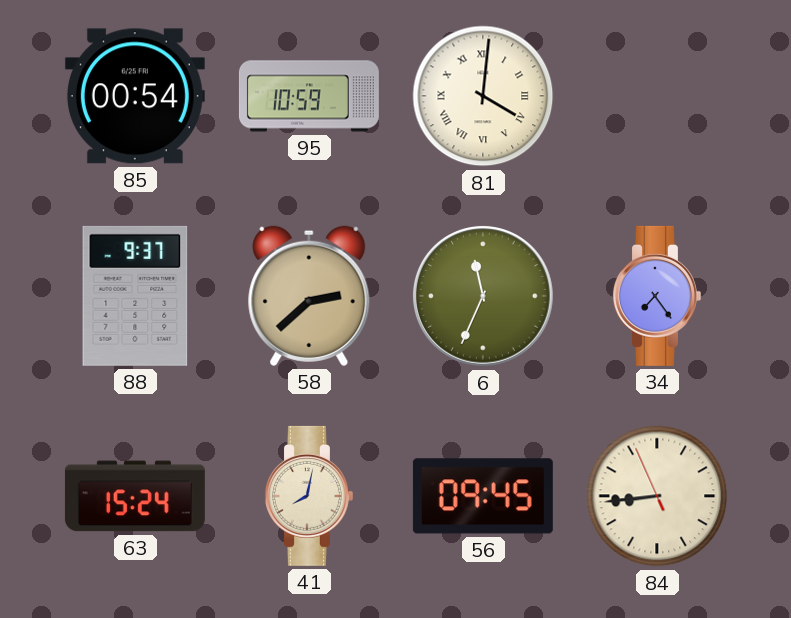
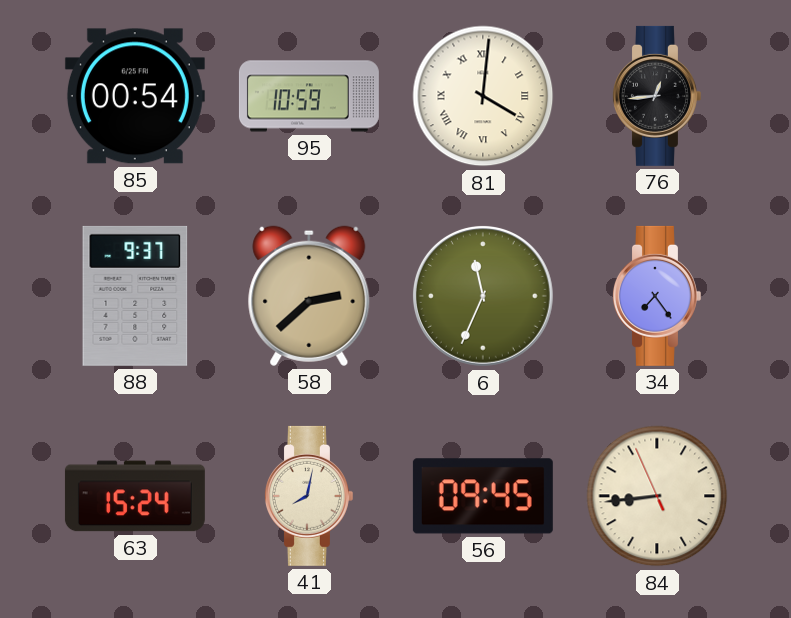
76: none -> 12:44
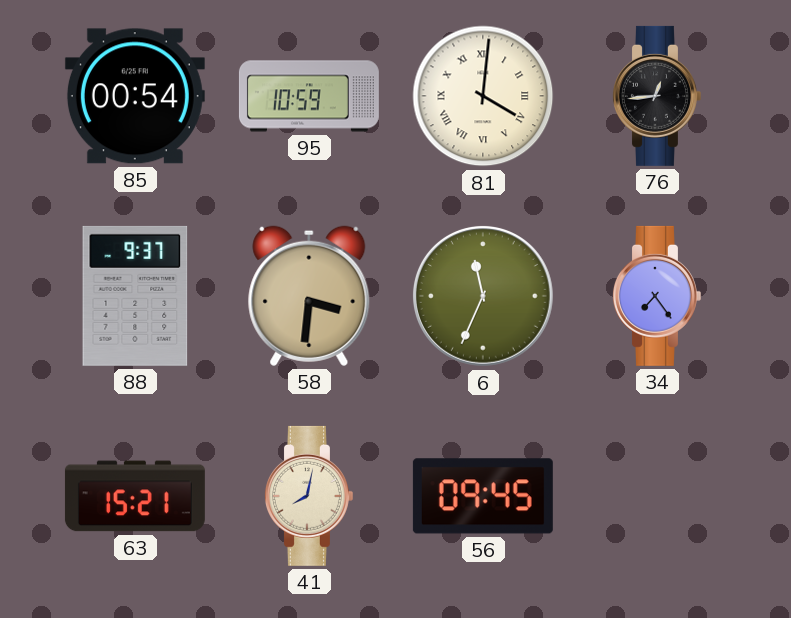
58: 2:38 -> 3:31
63: 15:24 -> 15:21
84: 8:43 -> none
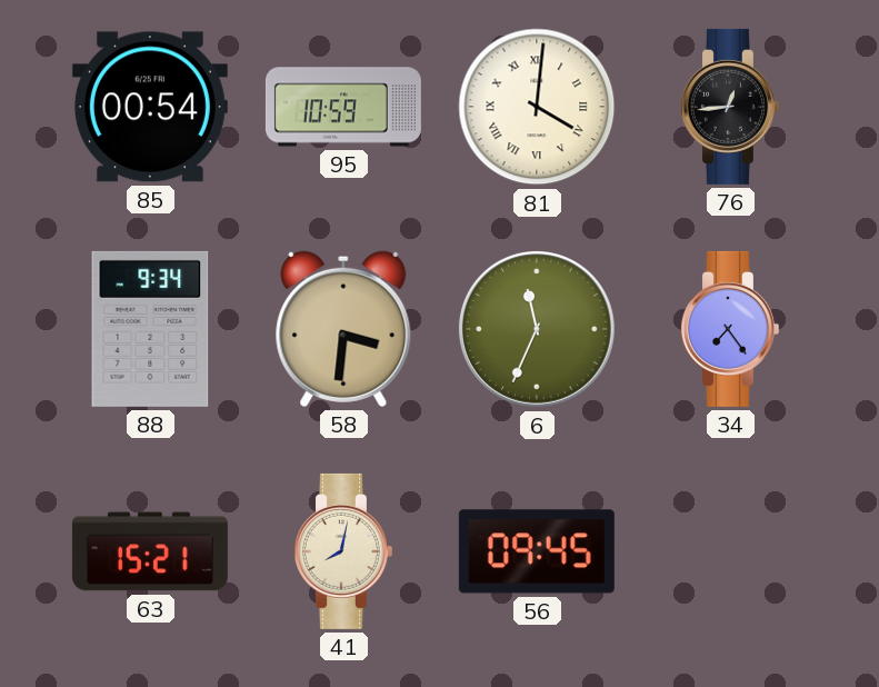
88: 9:37 -> 9:34
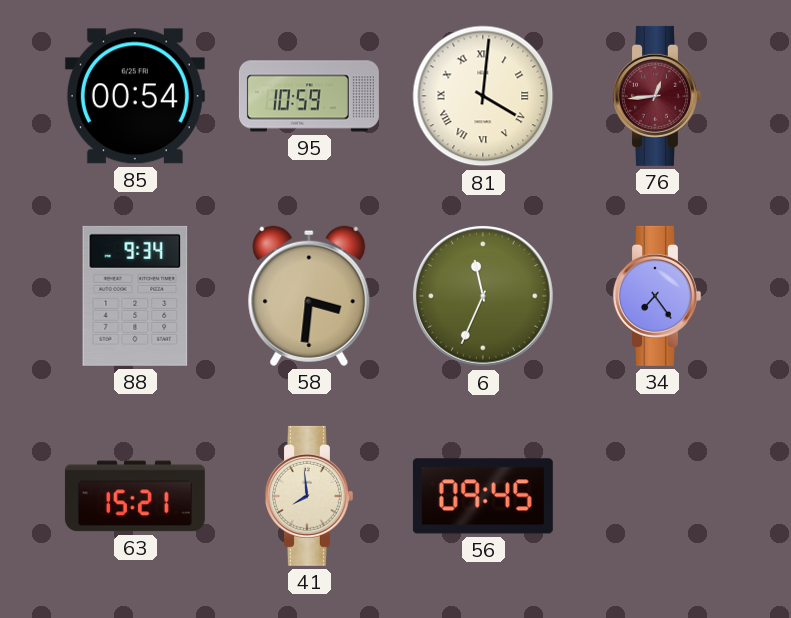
76 dial: black -> burgundy
41: 8:02 -> 7:59
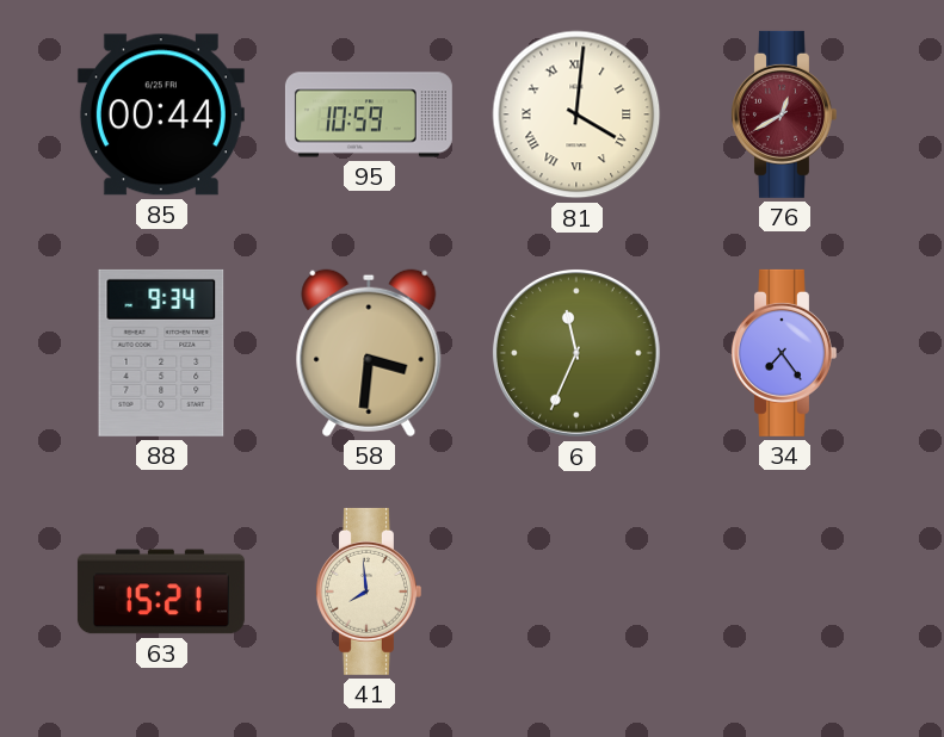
85: 00:54 -> 00:44
76: 12:44 -> 12:40
56: 09:45 -> none
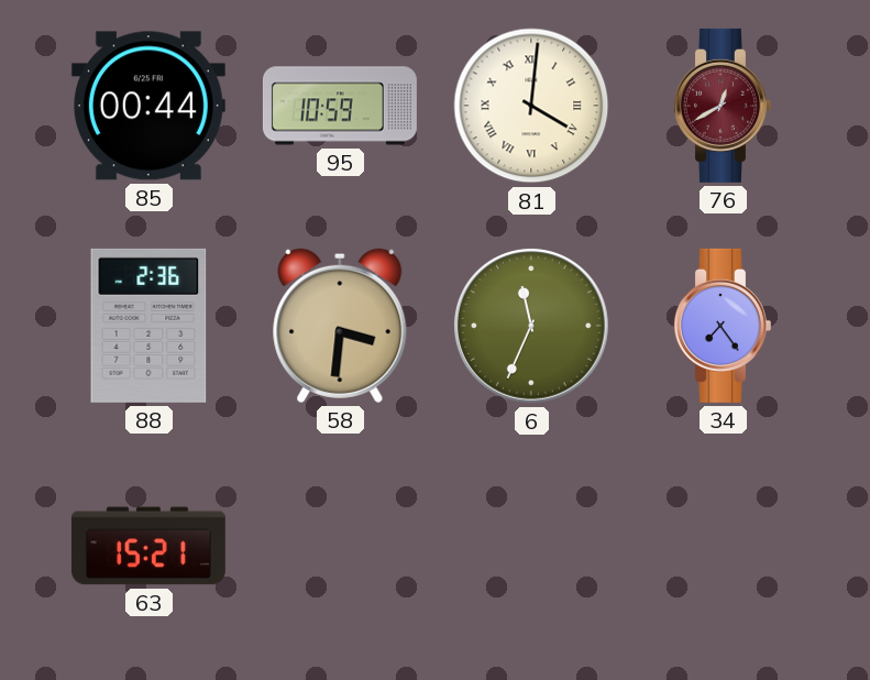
88: 9:34 -> 2:36
41: 7:59 -> none
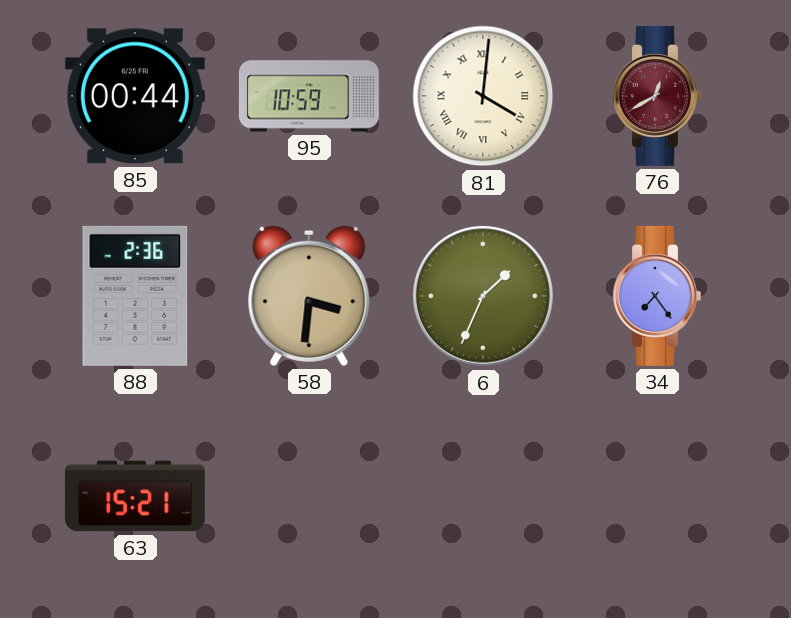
6: 11:34 -> 1:34
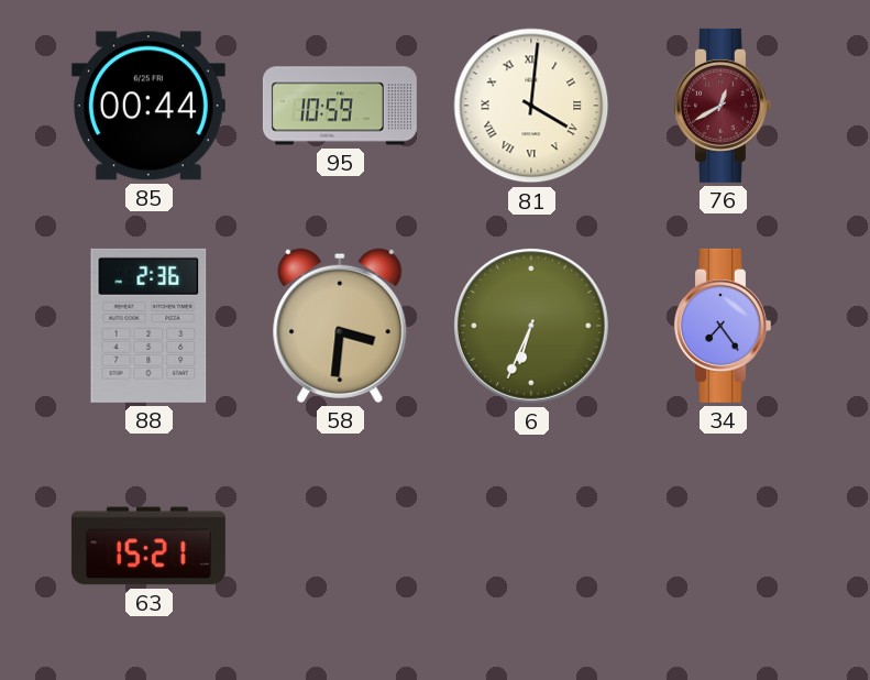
6: 1:34 -> 6:34
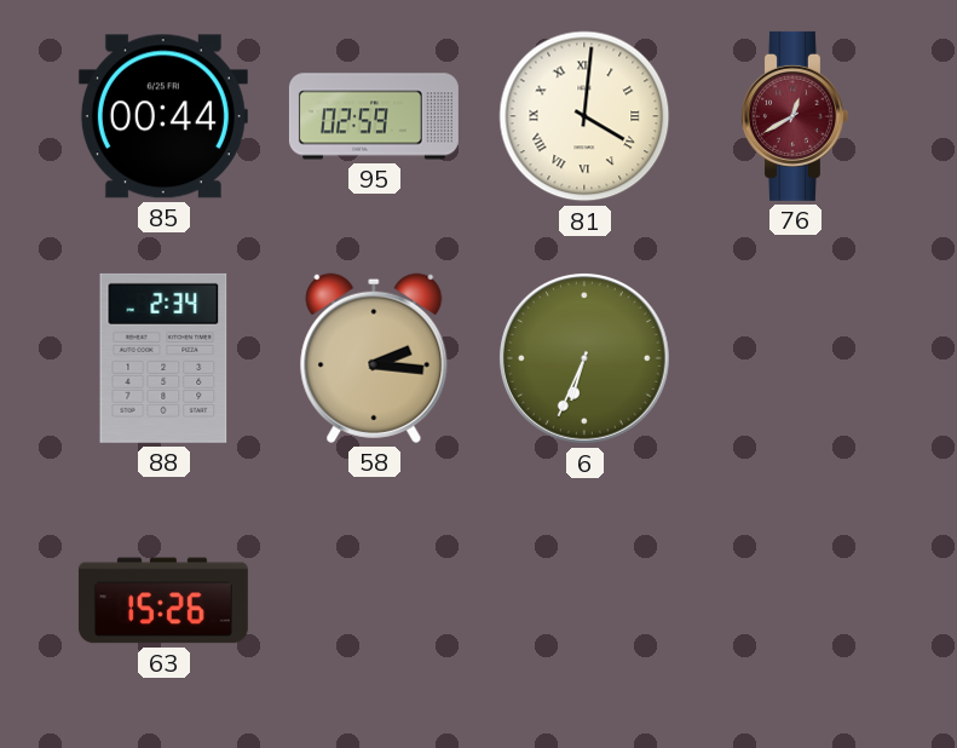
95: 10:59 -> 02:59
88: 2:36 -> 2:34
58: 3:31 -> 2:16
34: 7:24 -> none
63: 15:21 -> 15:26
